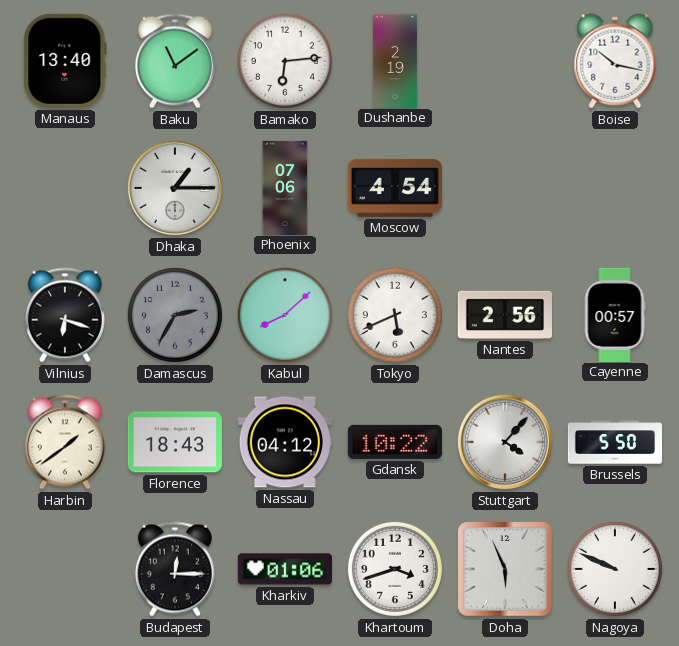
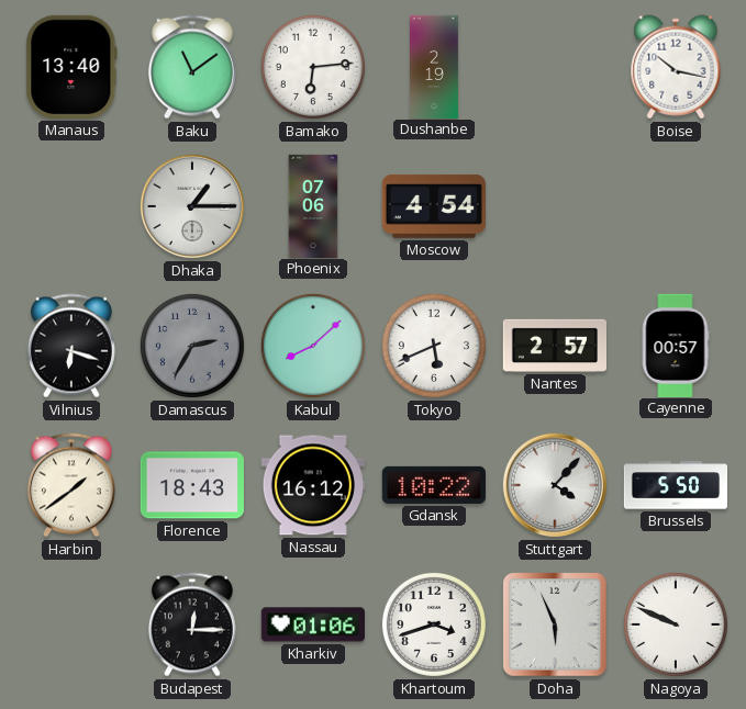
Nantes: 2:56 -> 2:57
Nassau: 04:12 -> 16:12
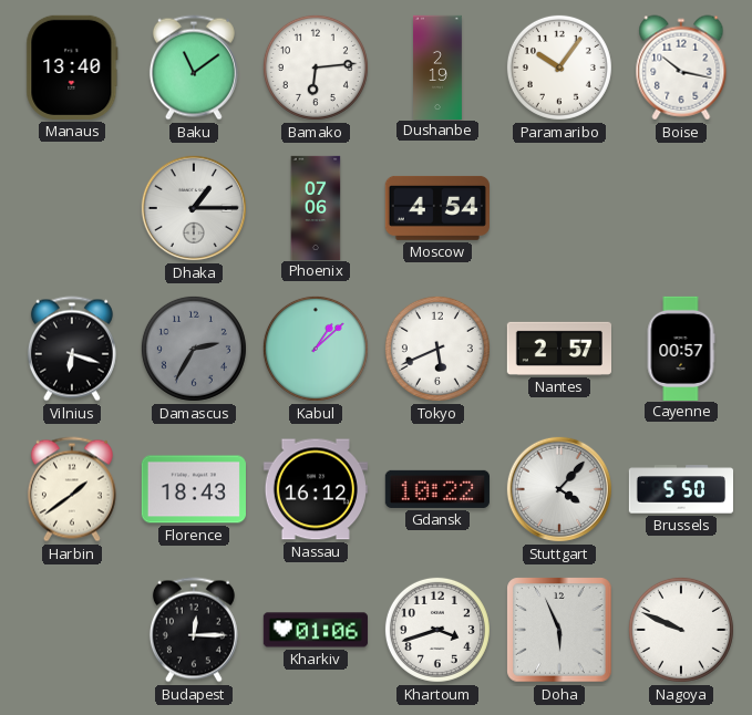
Paramaribo: none -> 10:06
Kabul: 8:08 -> 1:08
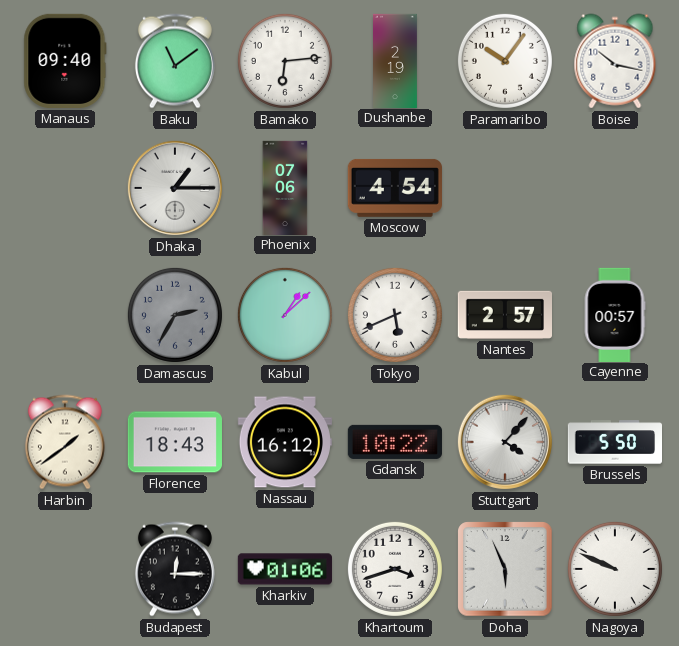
Manaus: 13:40 -> 09:40
Vilnius: 6:18 -> none
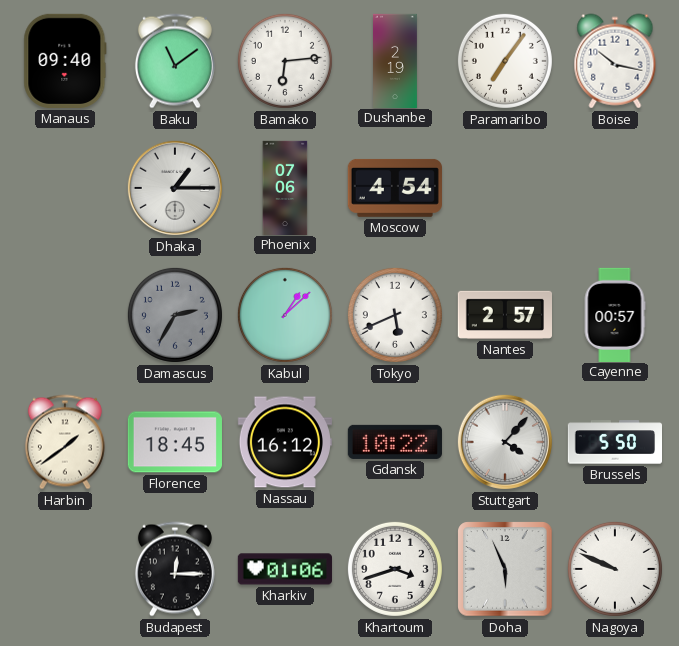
Paramaribo: 10:06 -> 7:06
Florence: 18:43 -> 18:45
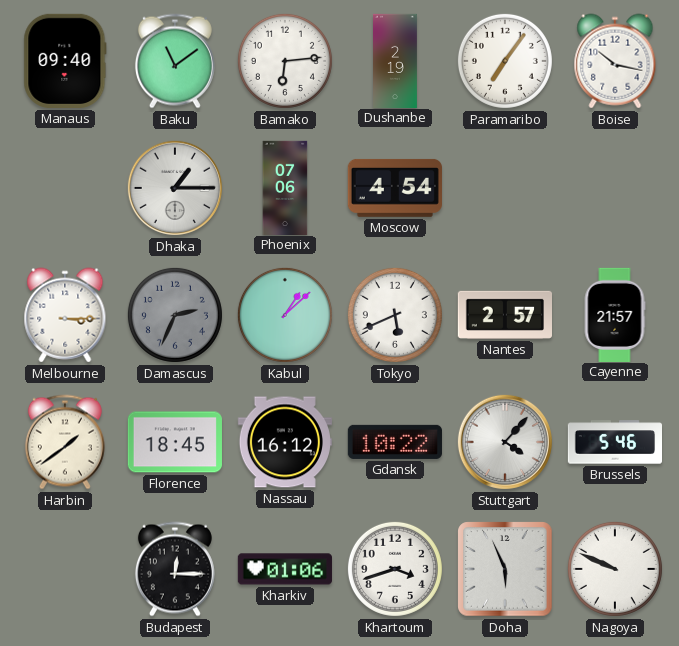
Melbourne: none -> 3:15
Damascus: 2:35 -> 2:34
Cayenne: 00:57 -> 21:57
Brussels: 5:50 -> 5:46
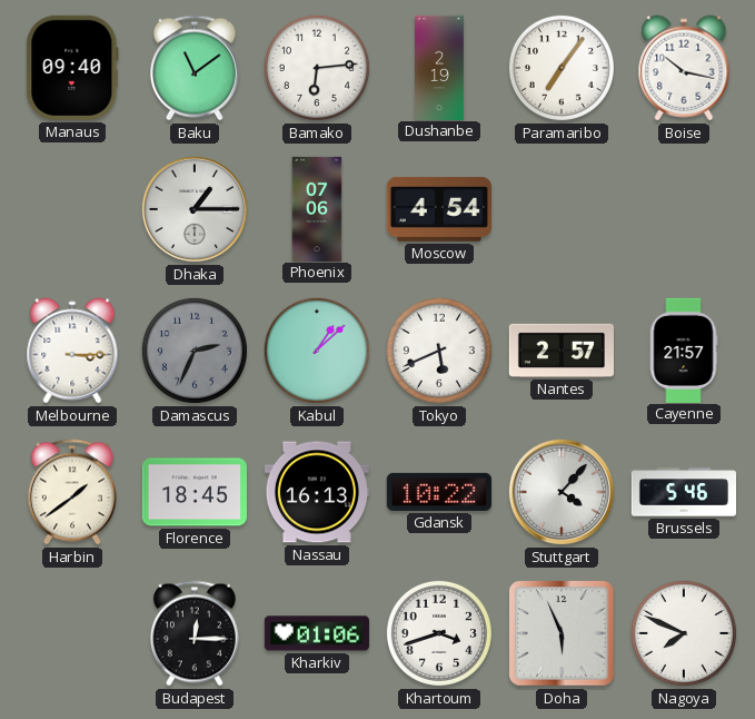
Nassau: 16:12 -> 16:13
Nagoya: 9:49 -> 7:49
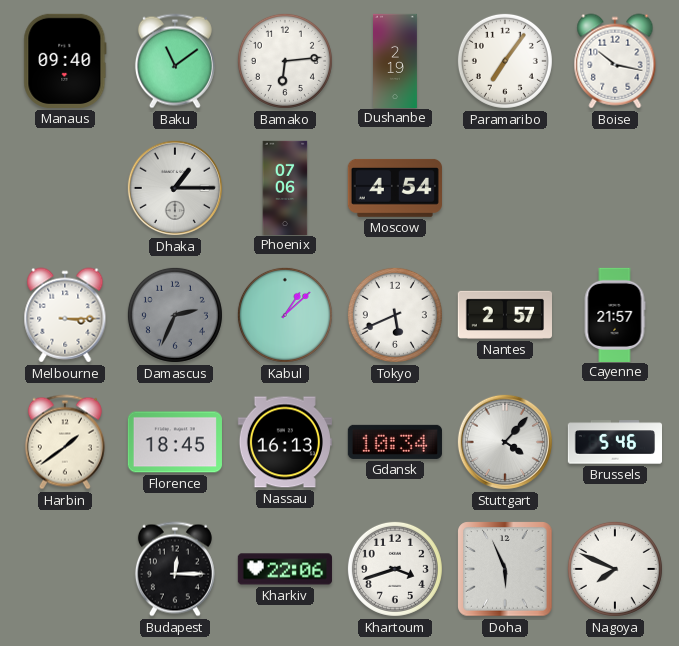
Gdansk: 10:22 -> 10:34
Kharkiv: 01:06 -> 22:06
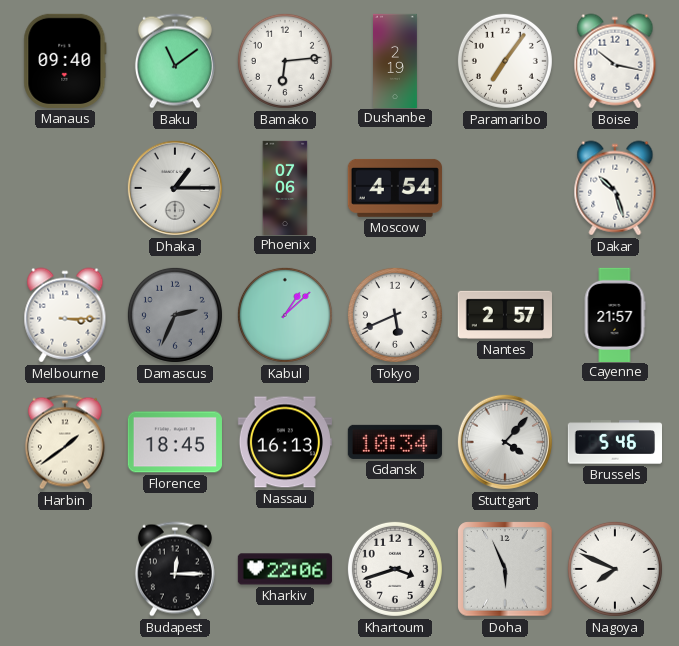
Dakar: none -> 10:27
